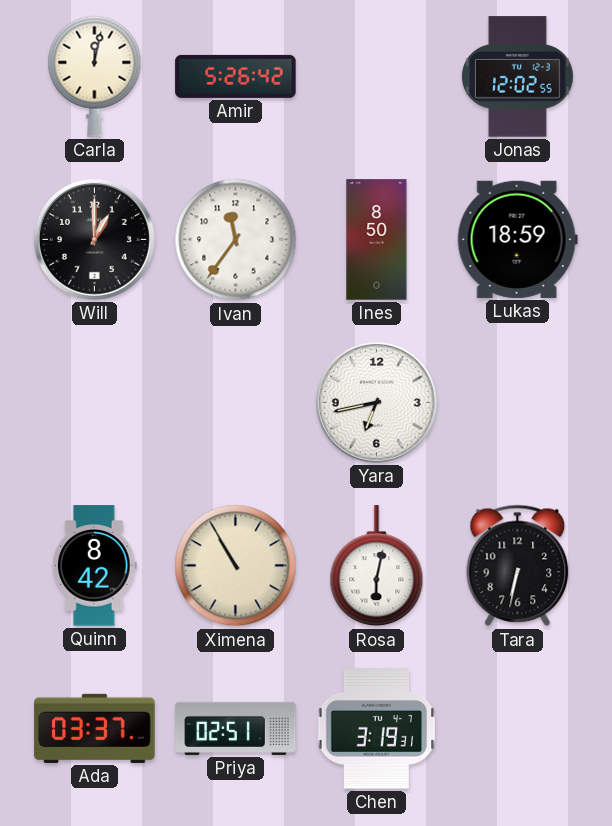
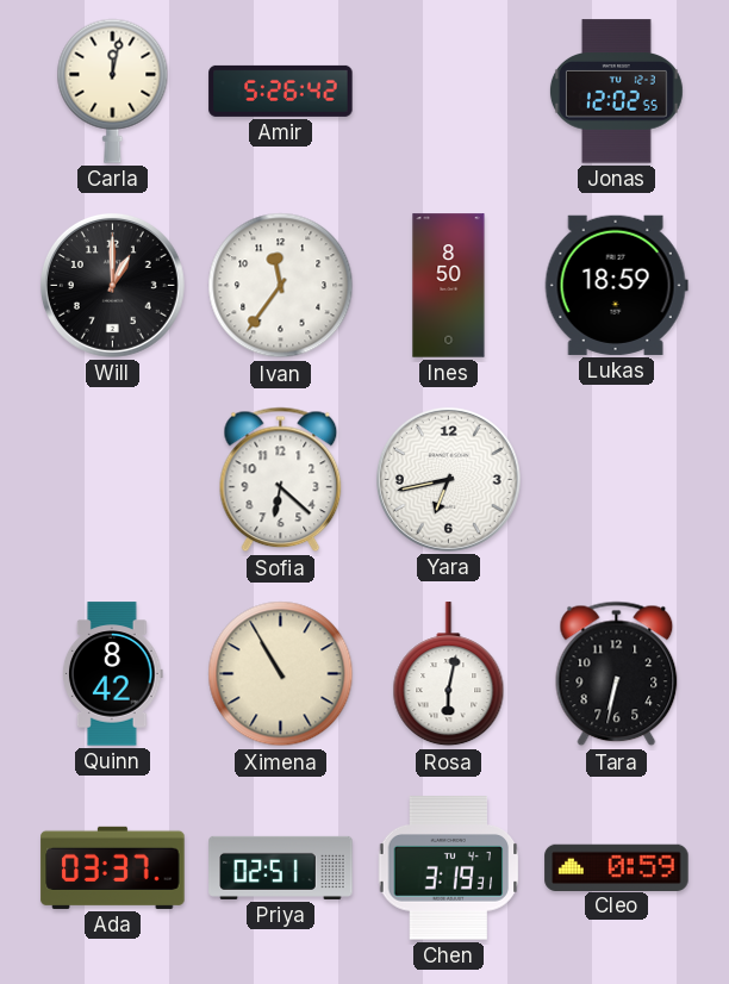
Sofia: none -> 6:22
Cleo: none -> 0:59
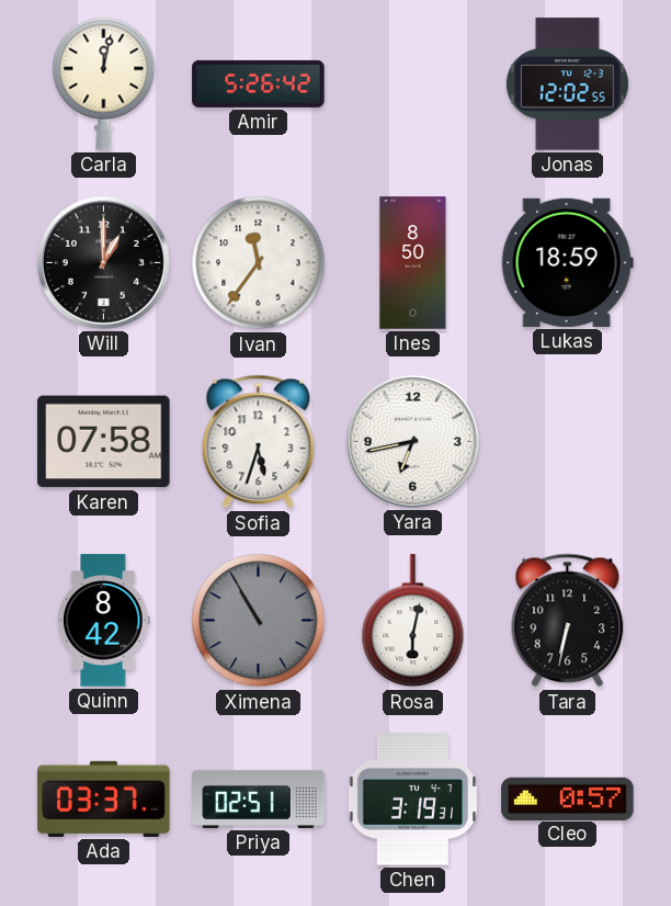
Karen: none -> 07:58
Sofia: 6:22 -> 5:33
Ximena dial: cream -> grey
Cleo: 0:59 -> 0:57
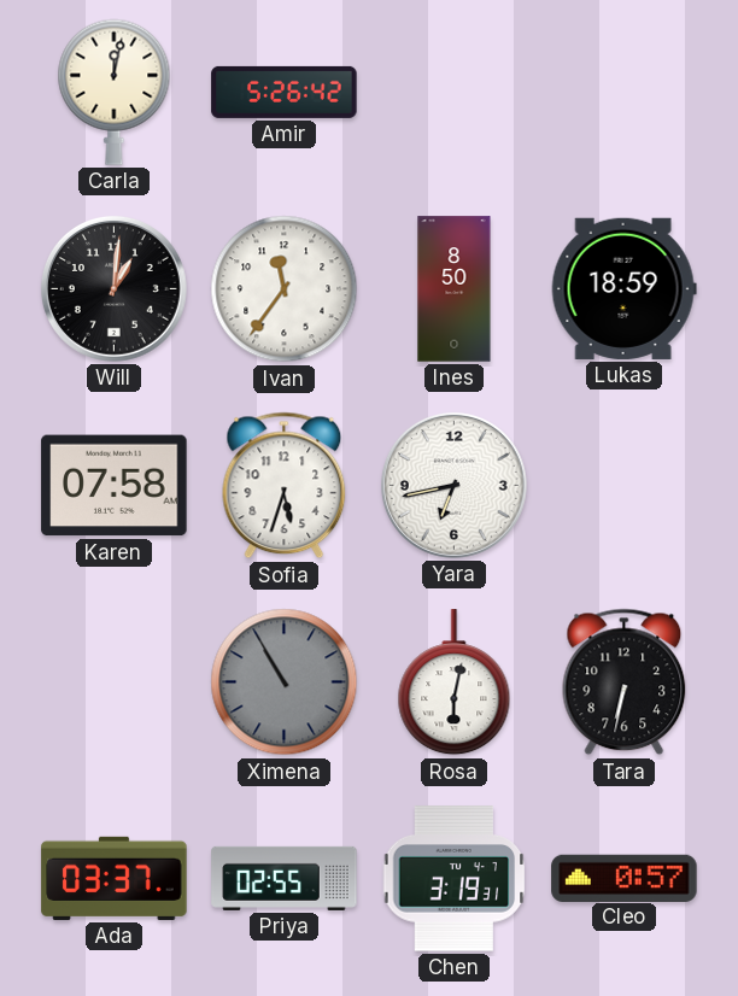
Jonas: 12:02 -> none
Will: 1:00 -> 1:01
Quinn: 8:42 -> none
Priya: 02:51 -> 02:55
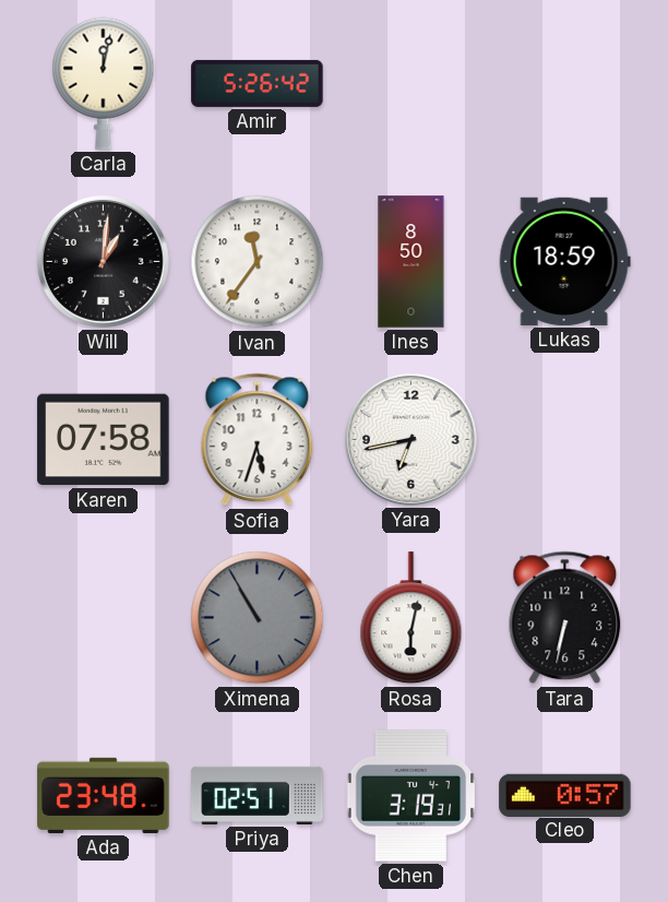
Ada: 03:37 -> 23:48
Priya: 02:55 -> 02:51
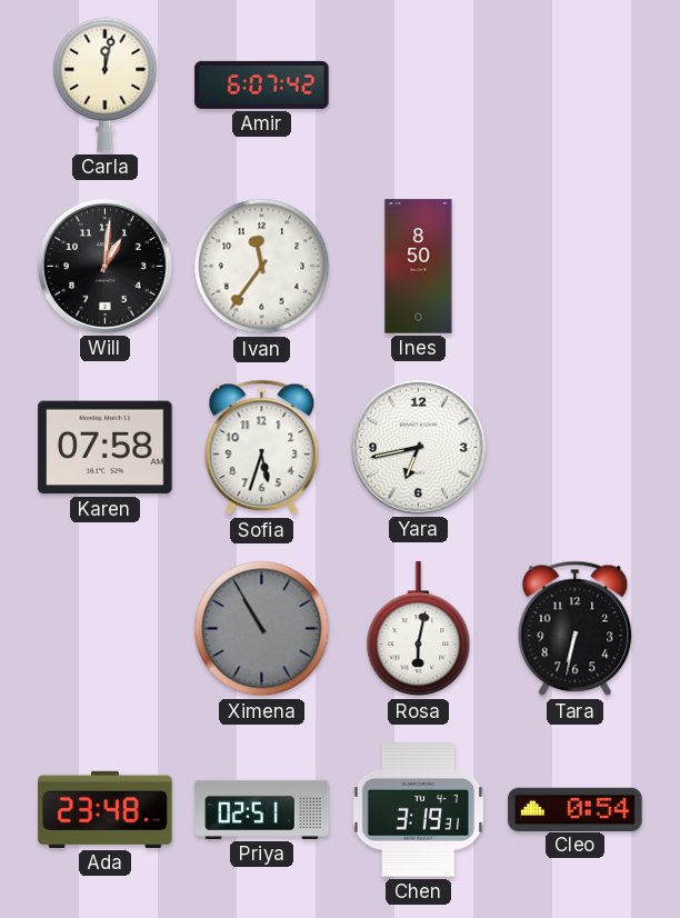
Amir: 5:26 -> 6:07
Lukas: 18:59 -> none
Cleo: 0:57 -> 0:54
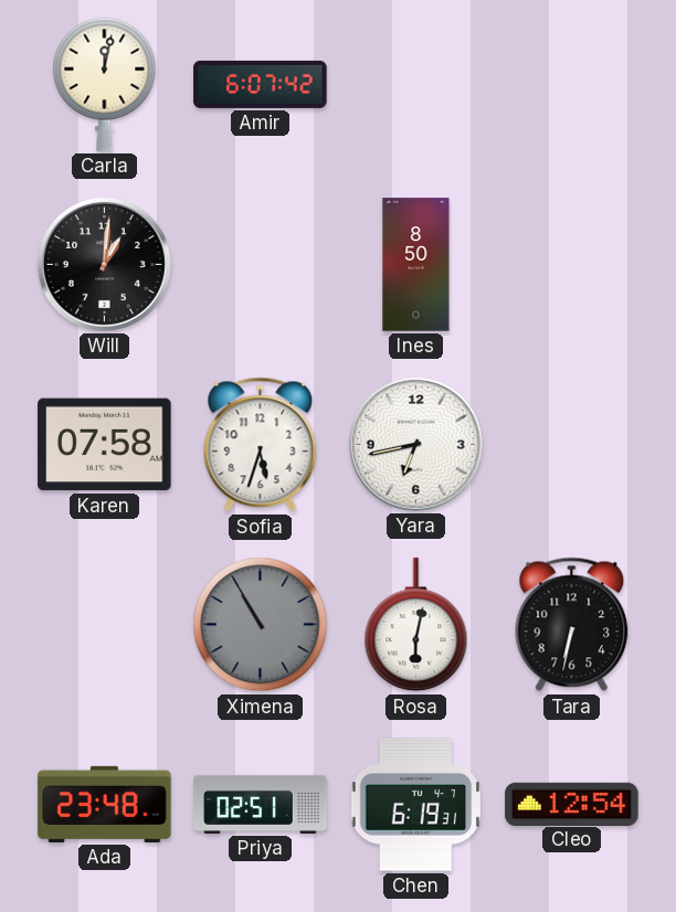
Ivan: 11:36 -> none
Chen: 3:19 -> 6:19
Cleo: 0:54 -> 12:54
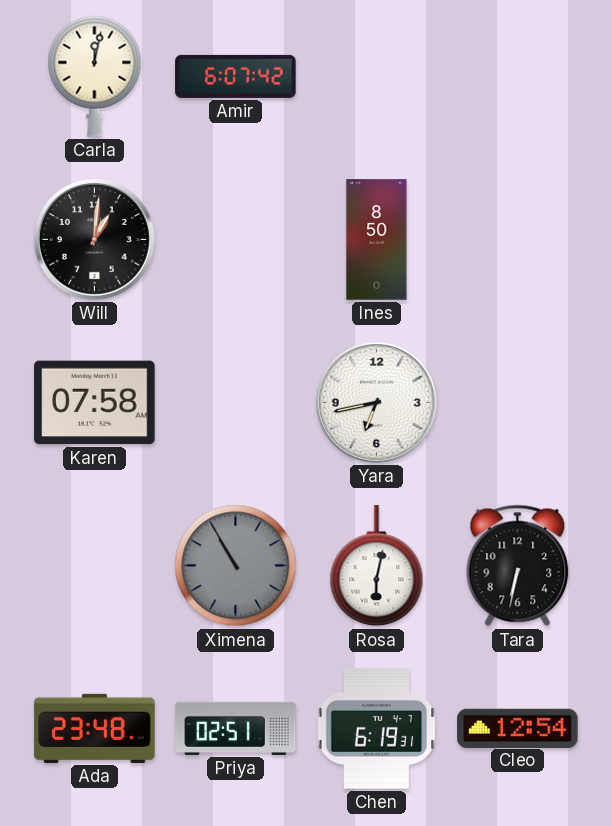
Sofia: 5:33 -> none
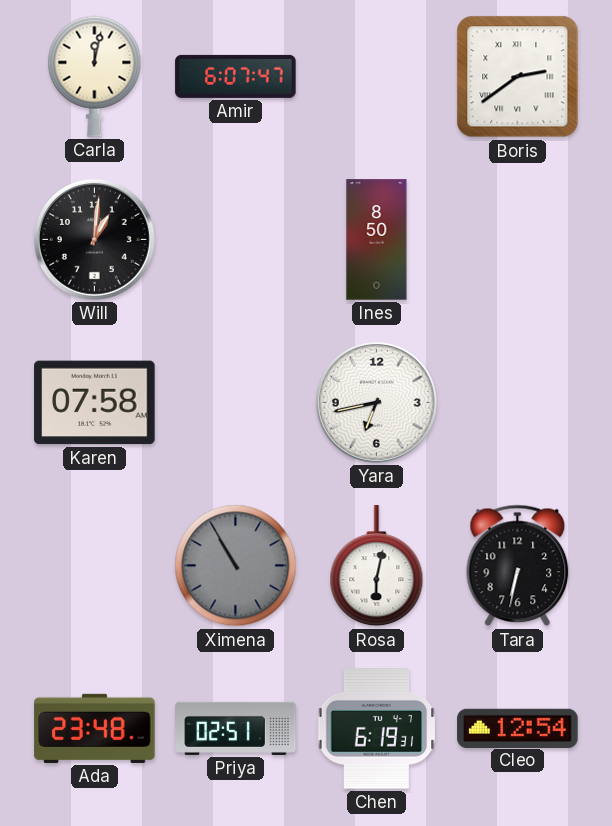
Amir: 6:07:42 -> 6:07:47
Boris: none -> 2:39
